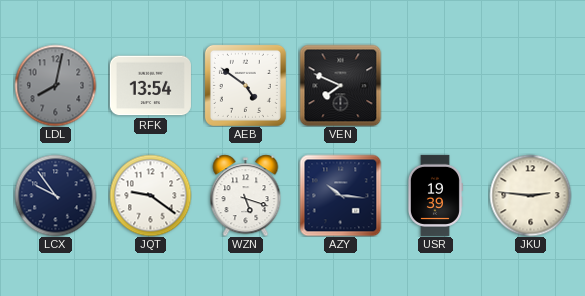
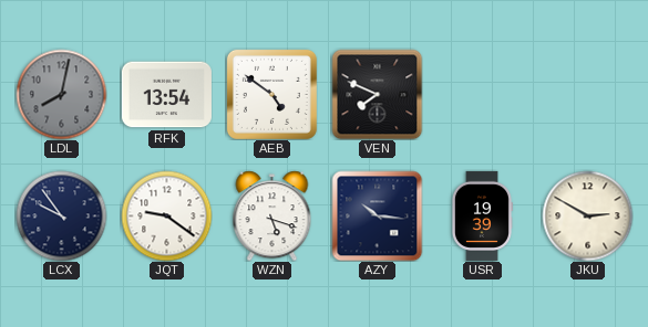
JKU: 2:46 -> 2:50
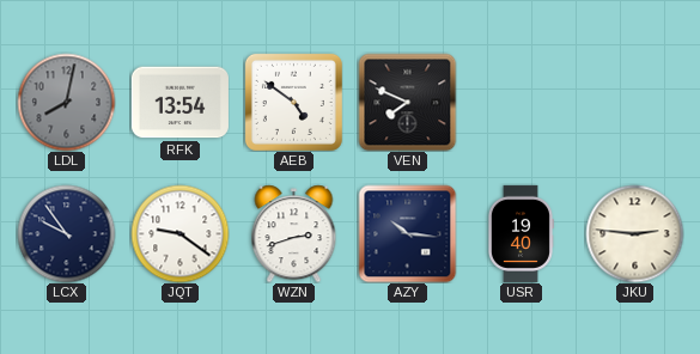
WZN: 5:18 -> 2:42
USR: 19:39 -> 19:40
JKU: 2:50 -> 2:46
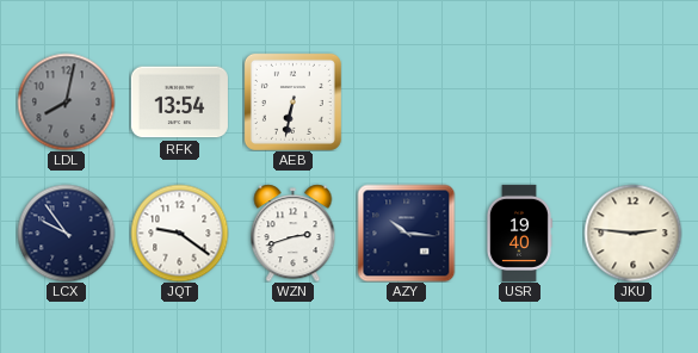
AEB: 4:51 -> 6:32
VEN: 7:49 -> none
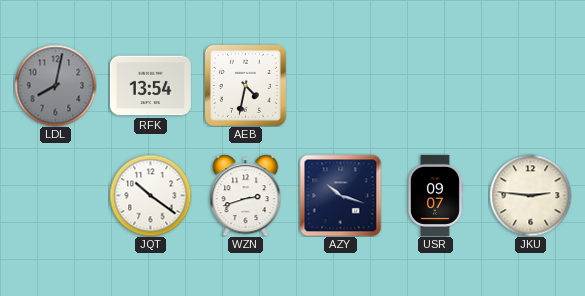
AEB: 6:32 -> 4:32
LCX: 9:54 -> none
JQT: 9:21 -> 10:21
AZY: 10:16 -> 10:18
USR: 19:40 -> 09:07
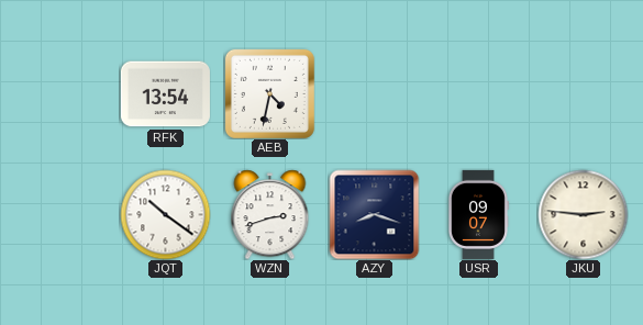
LDL: 8:02 -> none
AZY: 10:18 -> 8:18
